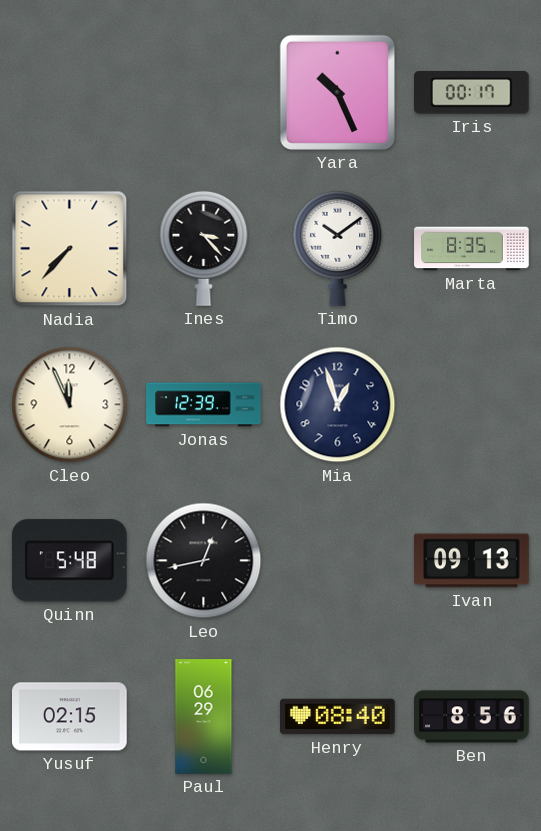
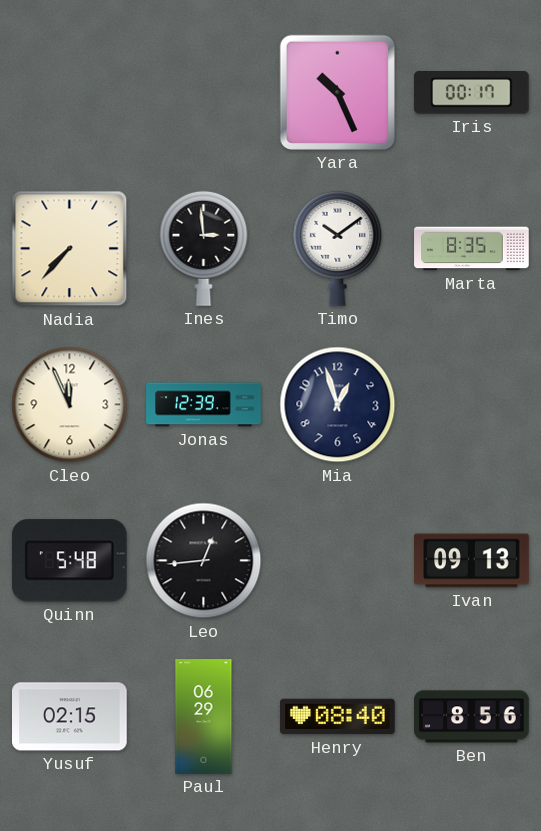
Ines: 3:23 -> 2:59
Leo: 12:43 -> 12:44
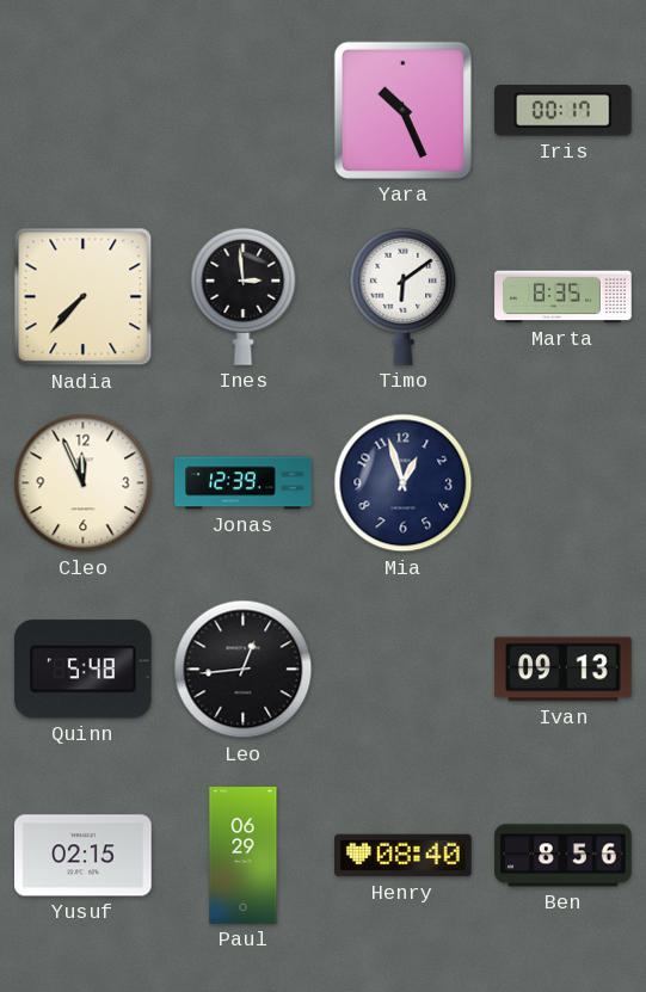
Timo: 10:09 -> 6:09
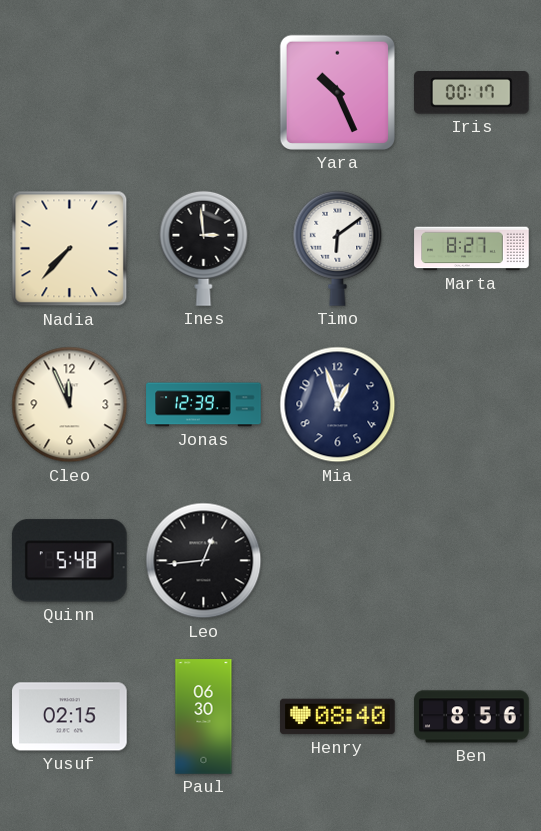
Marta: 8:35 -> 8:27
Ivan: 09:13 -> none
Paul: 06:29 -> 06:30
